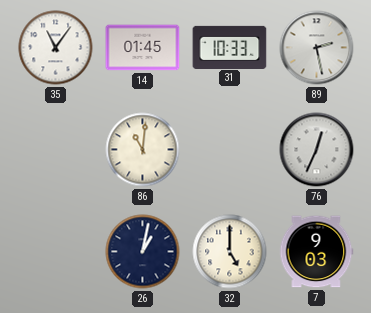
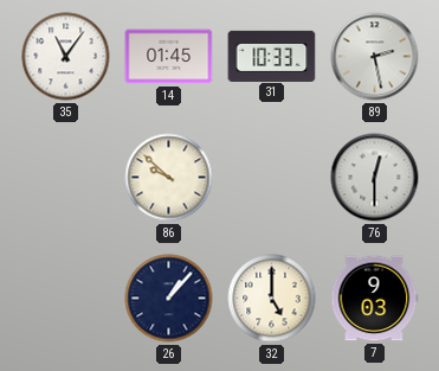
86: 11:01 -> 9:52
76: 12:34 -> 12:30
26: 1:02 -> 1:07
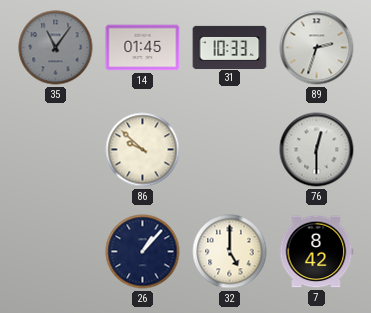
35 dial: white -> grey
89: 2:28 -> 2:33
7: 9:03 -> 8:42
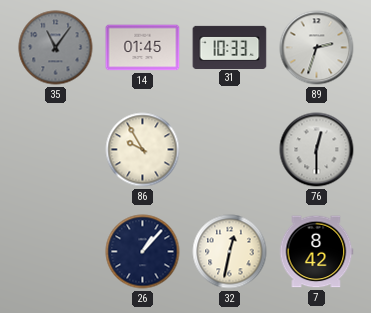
86: 9:52 -> 9:55
32: 5:00 -> 12:32
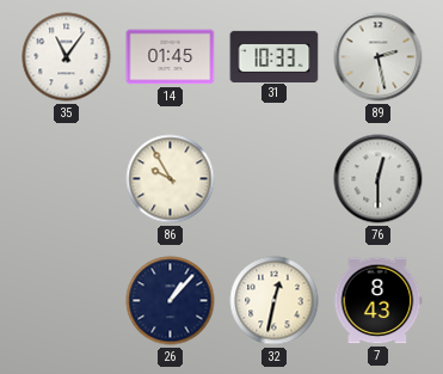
35 dial: grey -> white
89: 2:33 -> 2:28
7: 8:42 -> 8:43
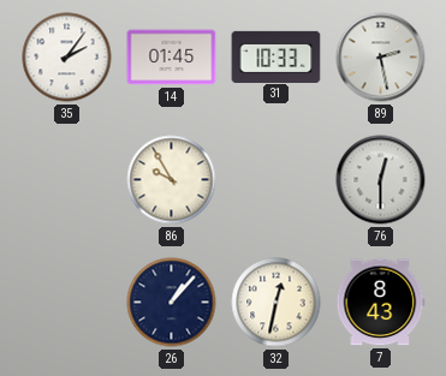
35: 11:06 -> 2:06
